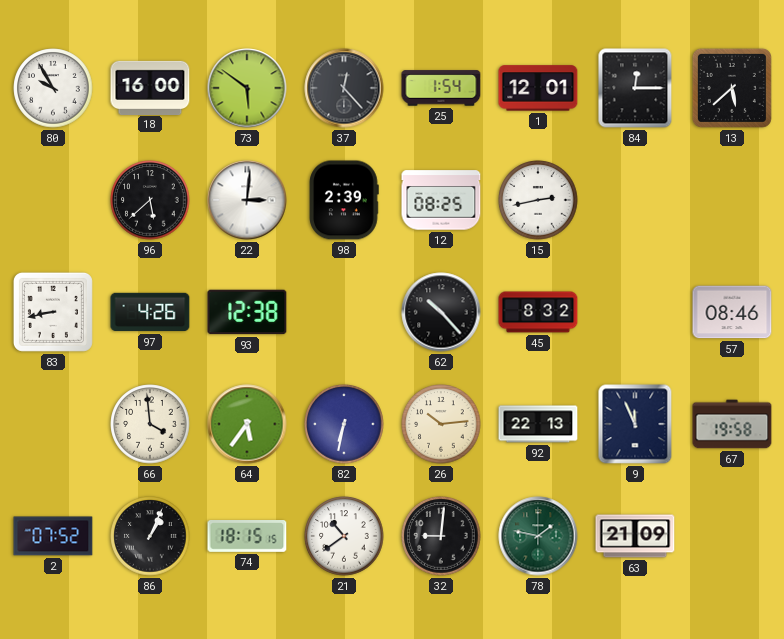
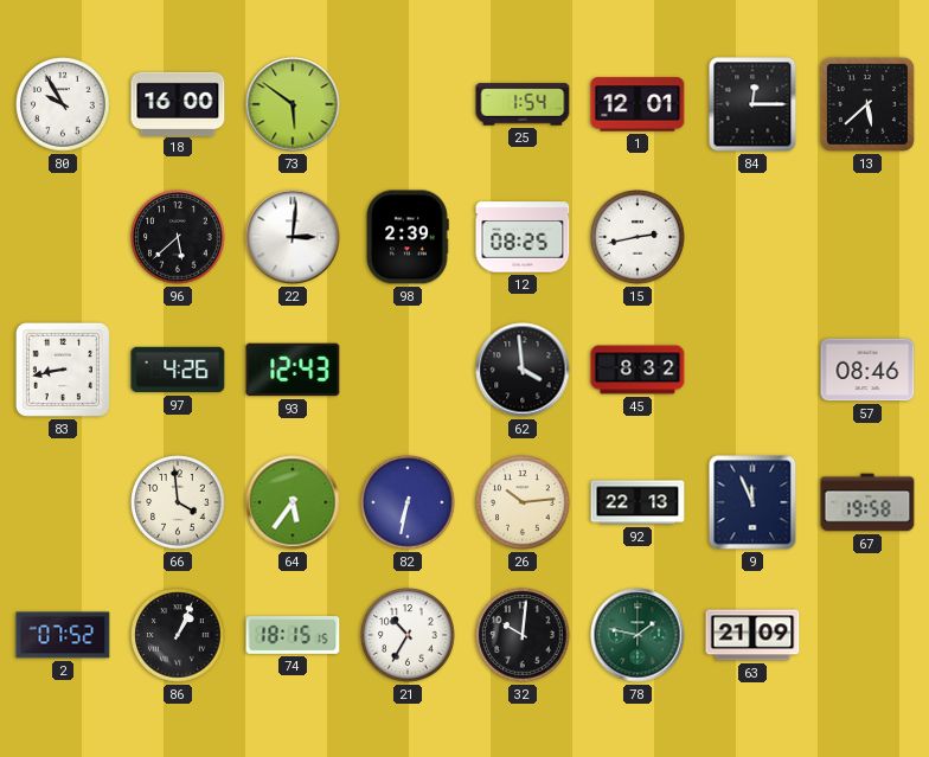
37: 12:23 -> none
93: 12:38 -> 12:43
62: 10:23 -> 3:59
21: 10:39 -> 10:35
32: 9:01 -> 10:01
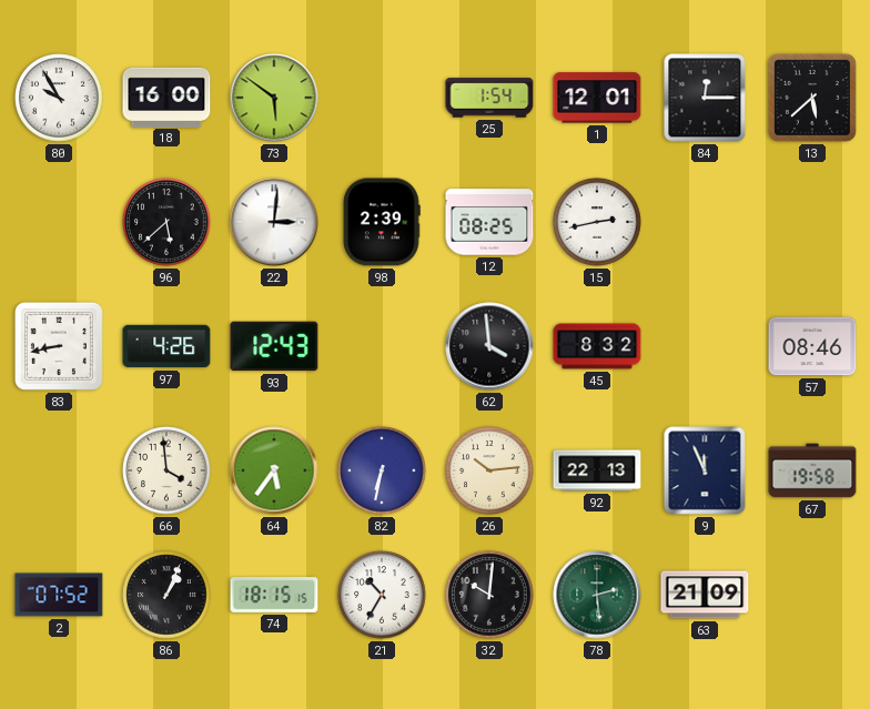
78: 1:47 -> 2:29
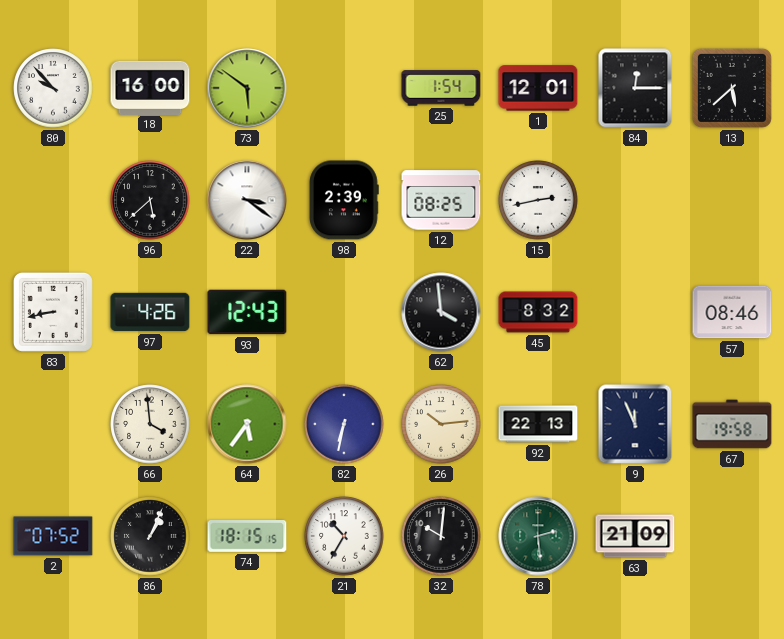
80: 9:55 -> 9:53
22: 3:01 -> 3:21
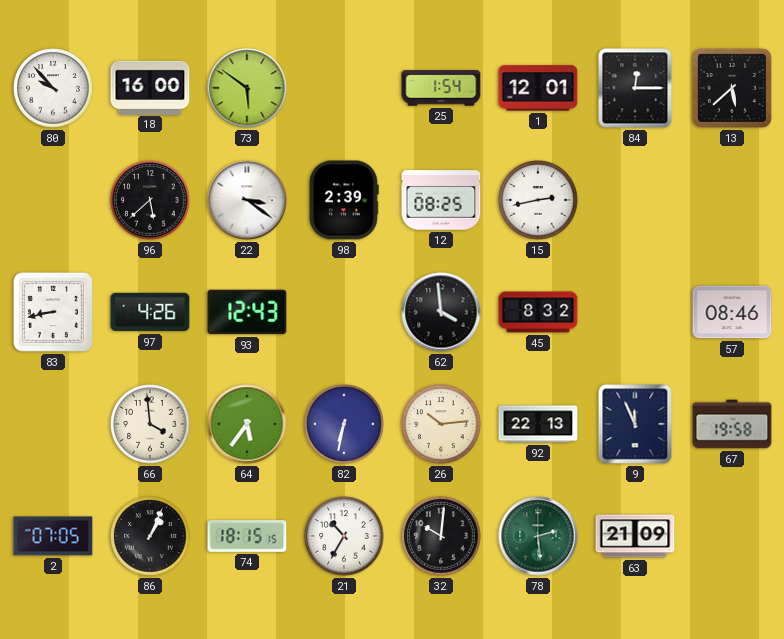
2: 07:52 -> 07:05
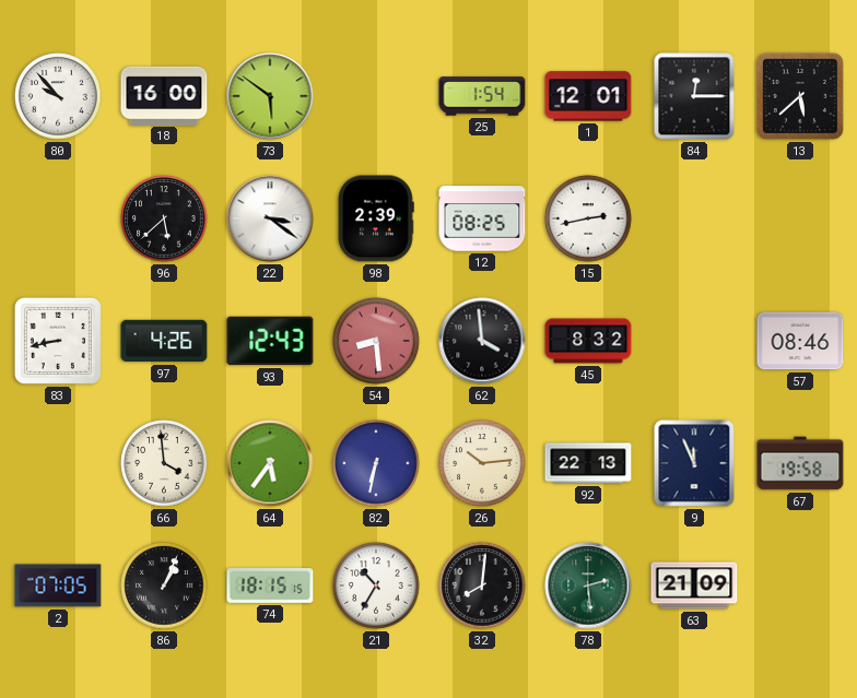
54: none -> 8:29
32: 10:01 -> 8:01
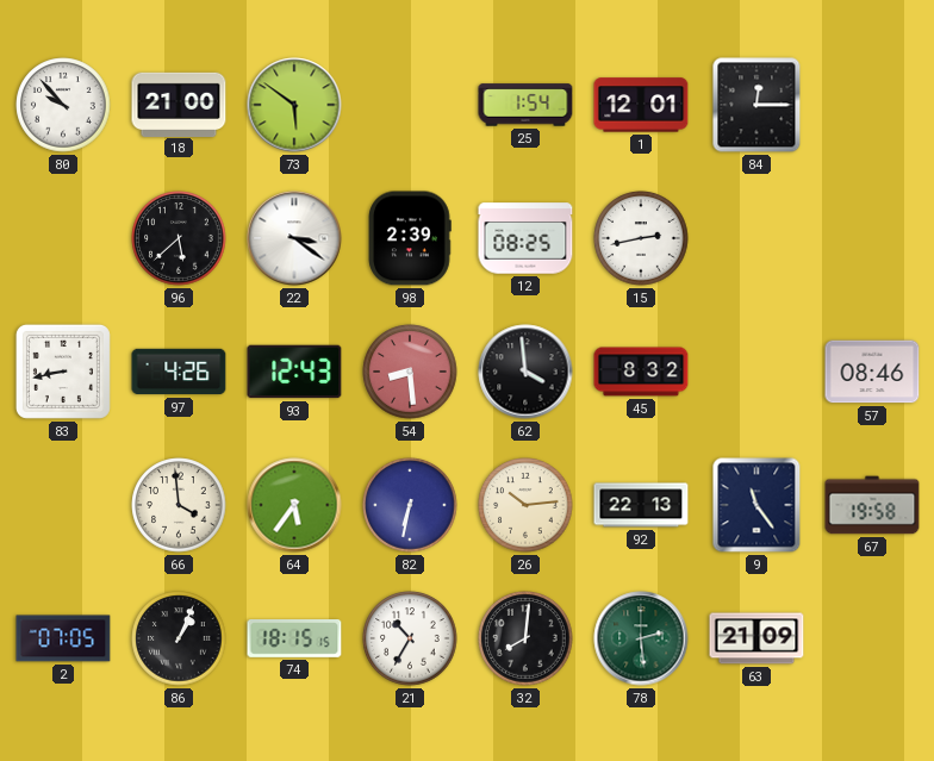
18: 16:00 -> 21:00
13: 5:38 -> none
9: 11:56 -> 11:24
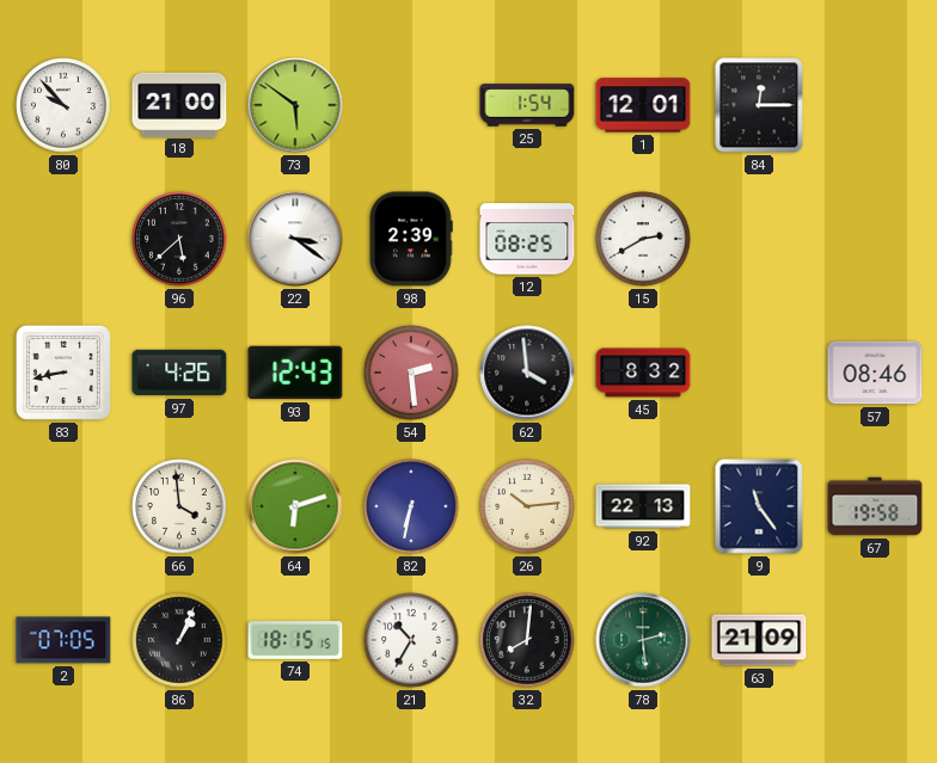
15: 2:43 -> 2:40
54: 8:29 -> 2:29
64: 5:36 -> 6:12
